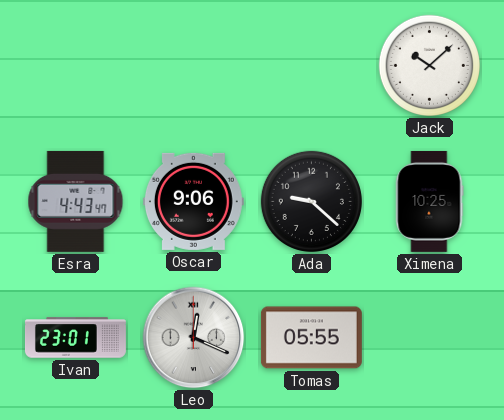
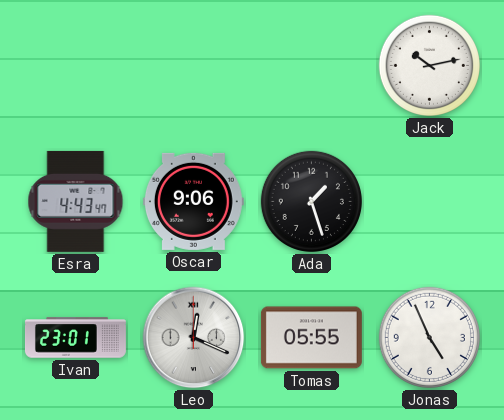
Jack: 10:08 -> 10:13
Ada: 9:22 -> 1:27
Ximena: 10:25 -> none
Jonas: none -> 4:56
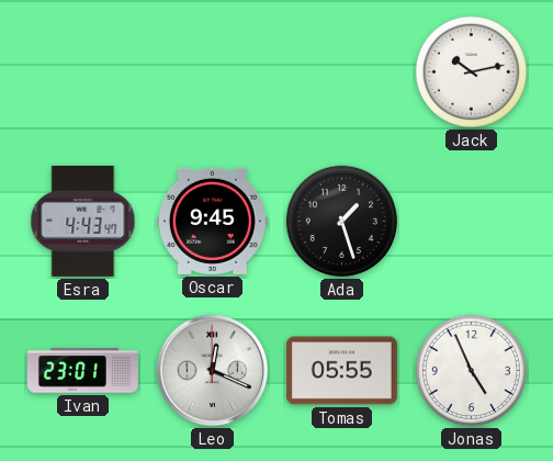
Oscar: 9:06 -> 9:45
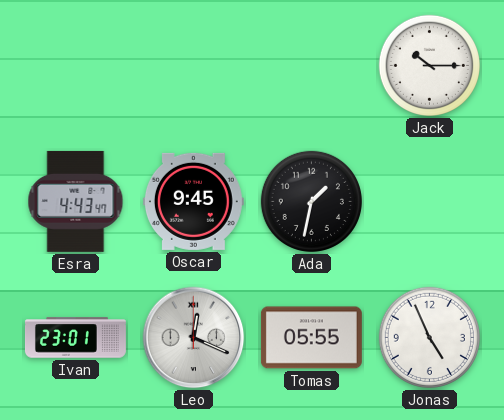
Jack: 10:13 -> 10:15
Ada: 1:27 -> 1:32
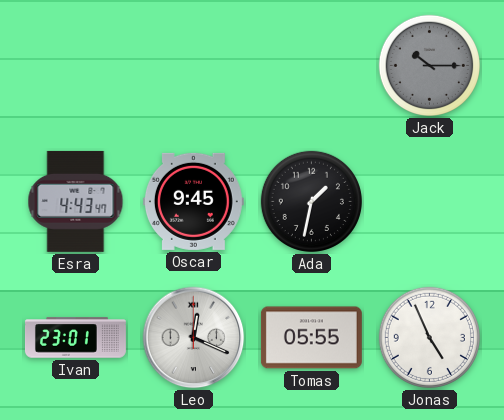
Jack dial: white -> grey
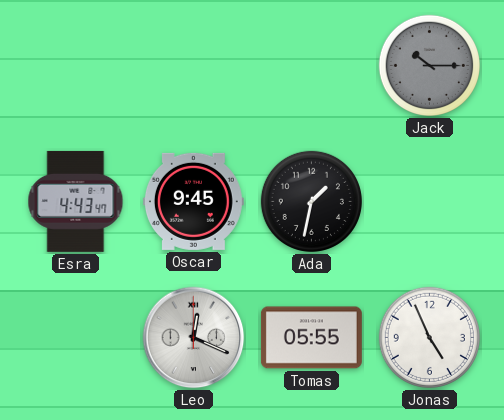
Ivan: 23:01 -> none
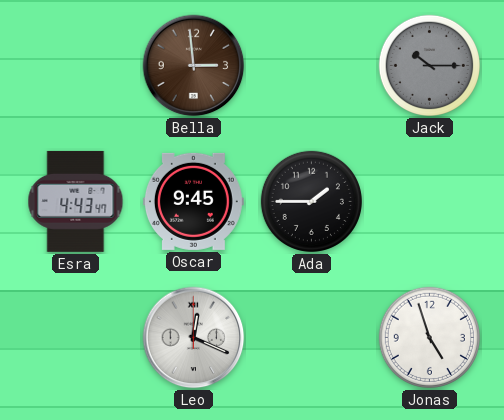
Bella: none -> 2:59
Ada: 1:32 -> 1:45
Tomas: 05:55 -> none
Jonas: 4:56 -> 4:57
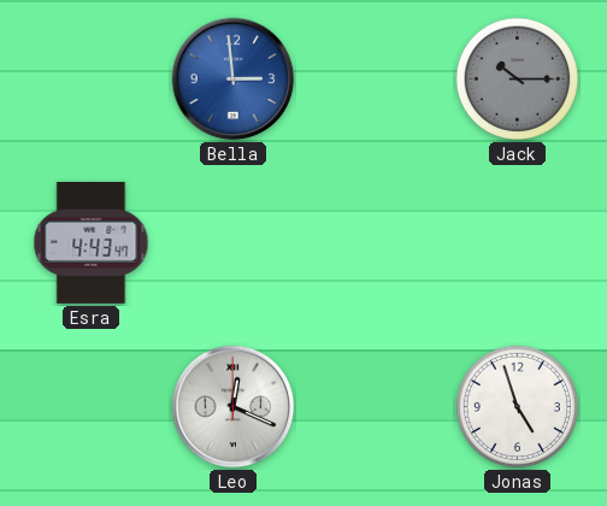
Bella dial: brown -> blue
Oscar: 9:45 -> none
Ada: 1:45 -> none
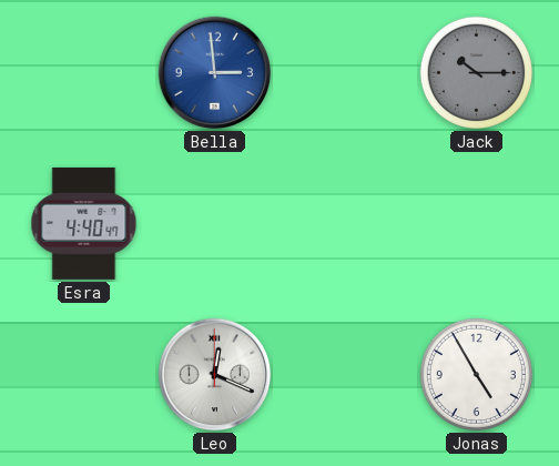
Esra: 4:43 -> 4:40
Jonas: 4:57 -> 4:55
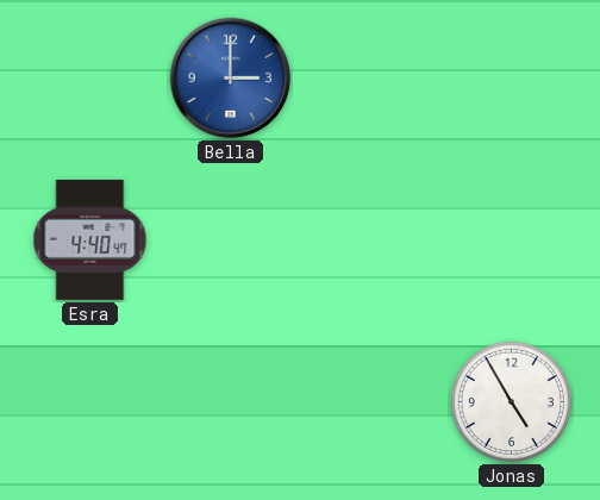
Bella: 2:59 -> 3:00
Jack: 10:15 -> none
Leo: 12:19 -> none
